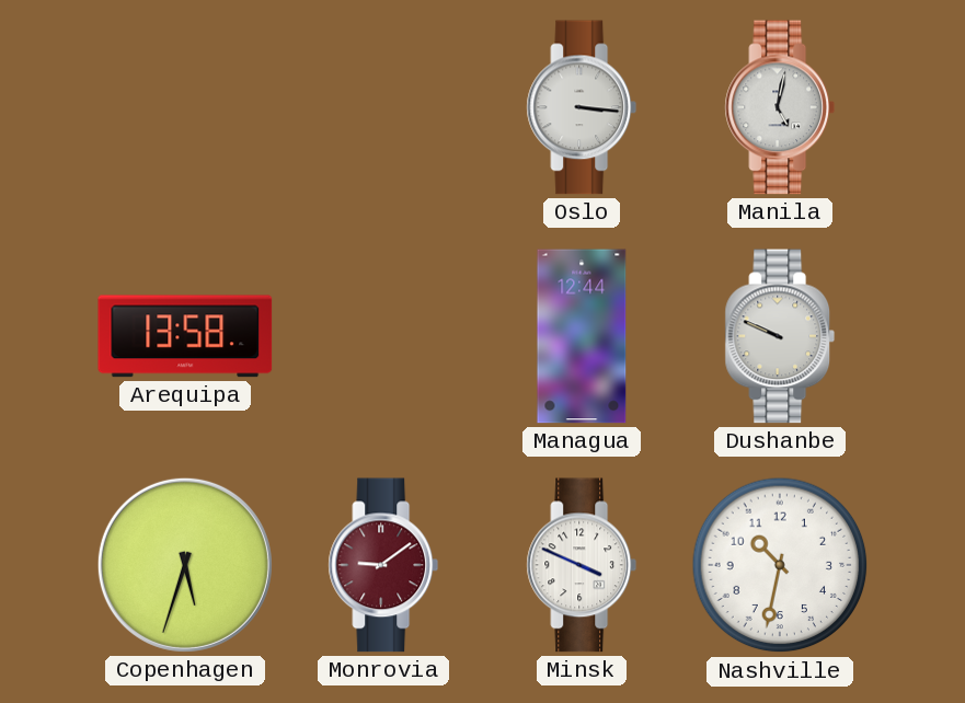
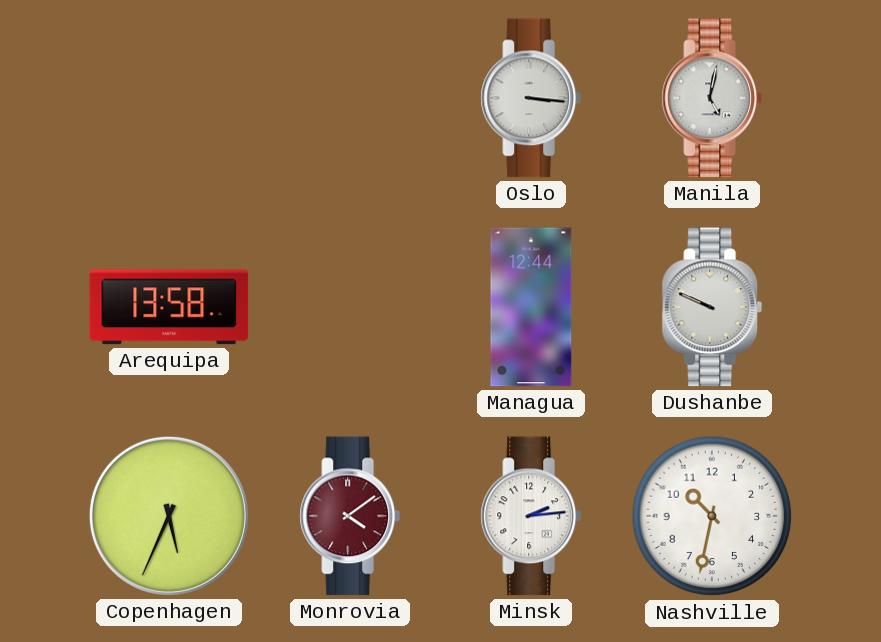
Copenhagen: 5:33 -> 5:34
Monrovia: 9:09 -> 4:09
Minsk: 3:49 -> 2:14
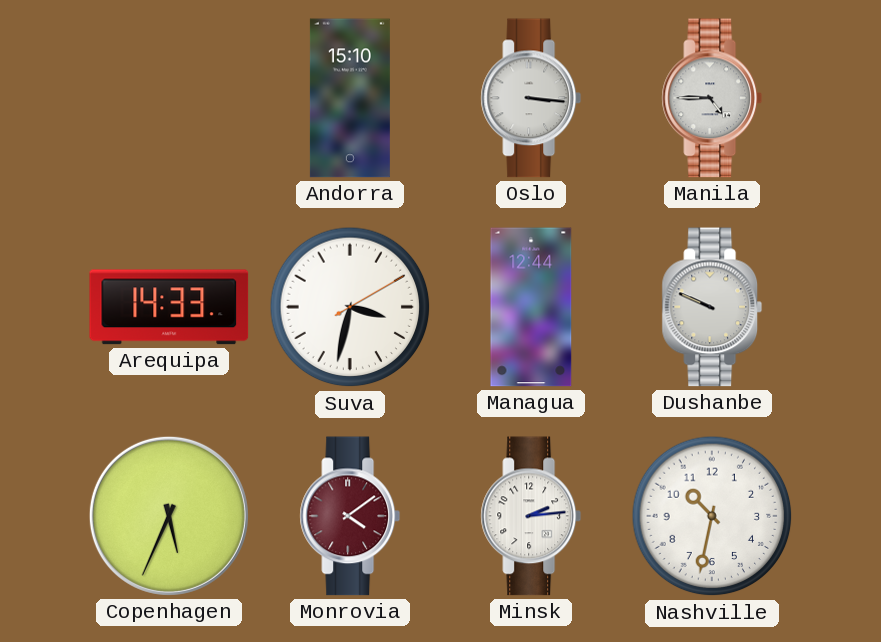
Andorra: none -> 15:10
Manila: 5:02 -> 4:45
Arequipa: 13:58 -> 14:33
Suva: none -> 3:32
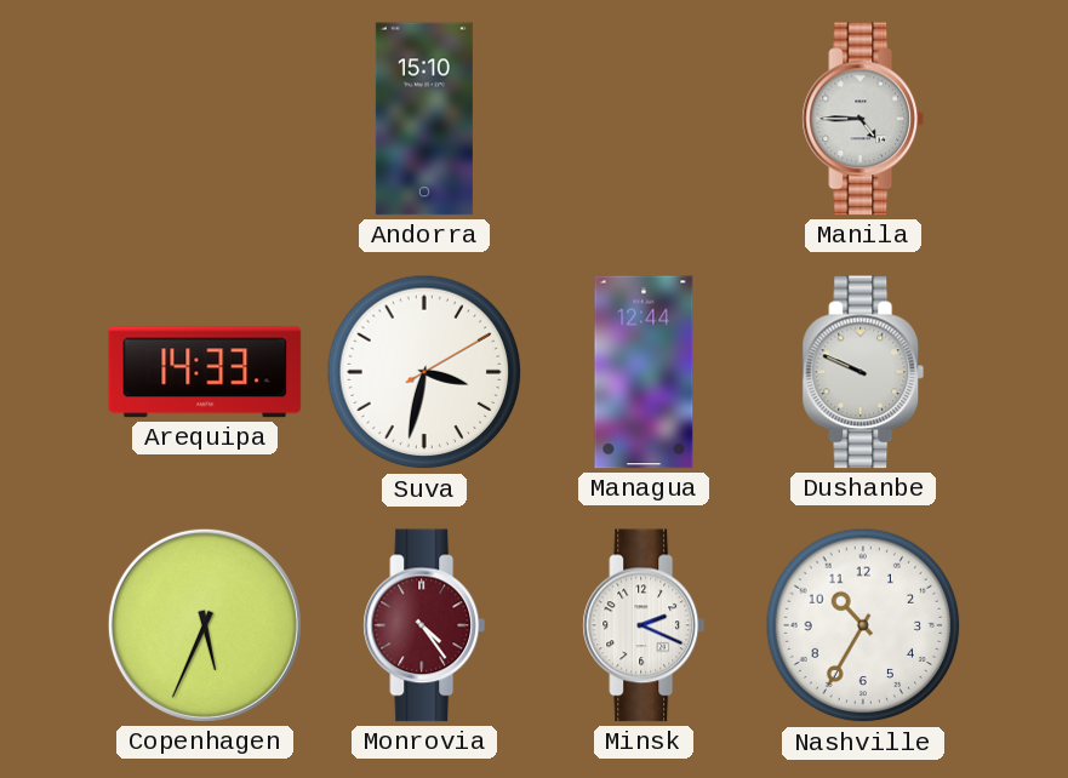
Oslo: 3:16 -> none
Monrovia: 4:09 -> 4:24
Minsk: 2:14 -> 2:19
Nashville: 10:32 -> 10:35
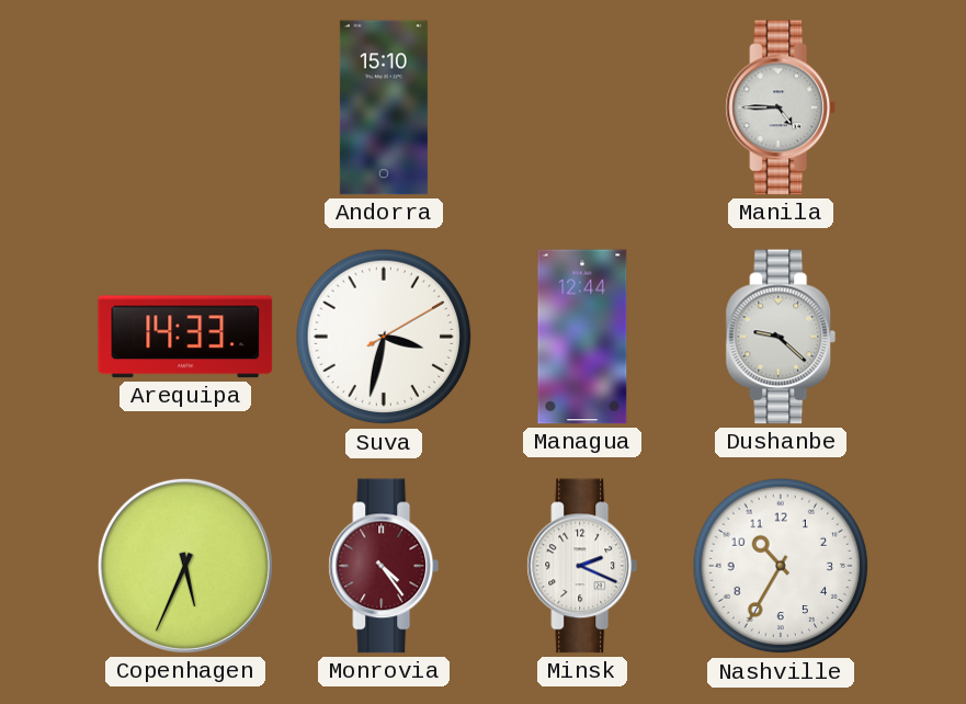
Dushanbe: 9:49 -> 9:22
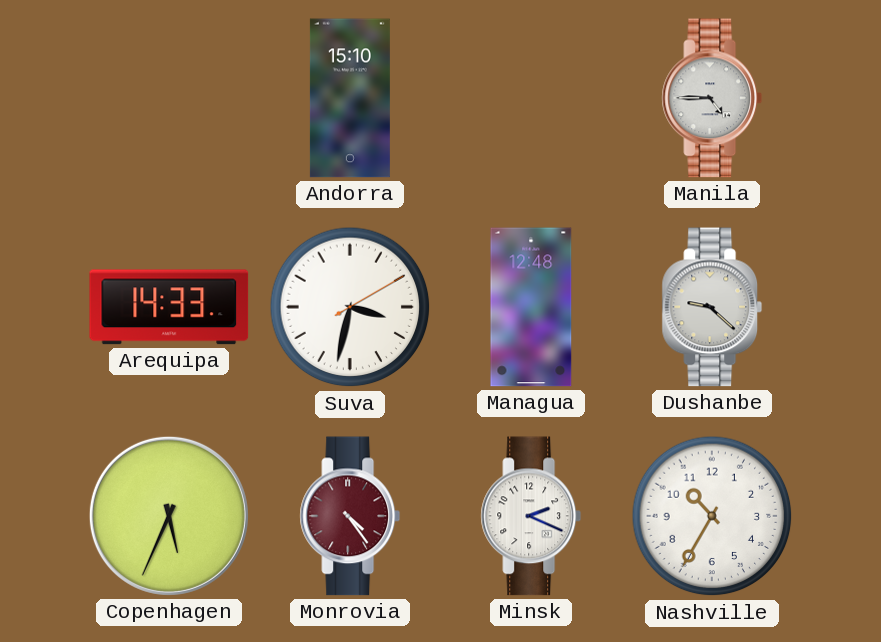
Managua: 12:44 -> 12:48
